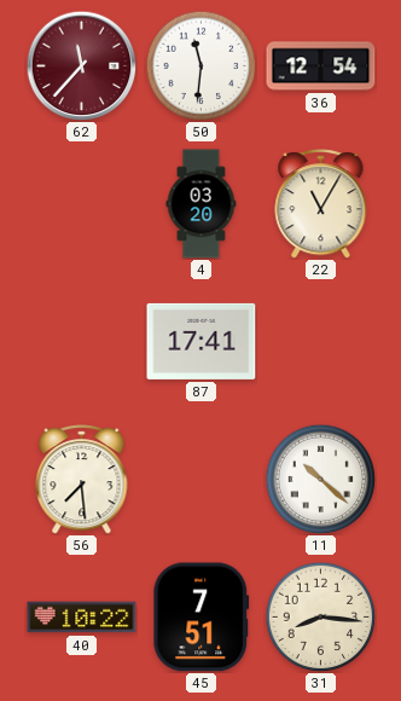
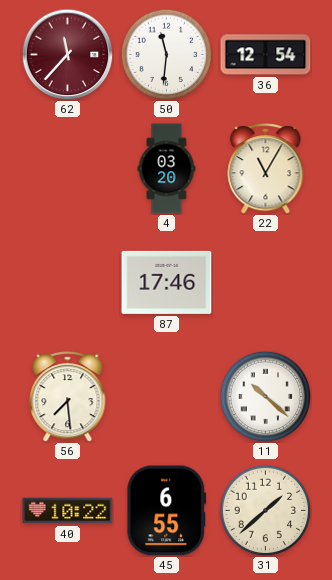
87: 17:41 -> 17:46
45: 7:51 -> 6:55
31: 8:16 -> 1:38
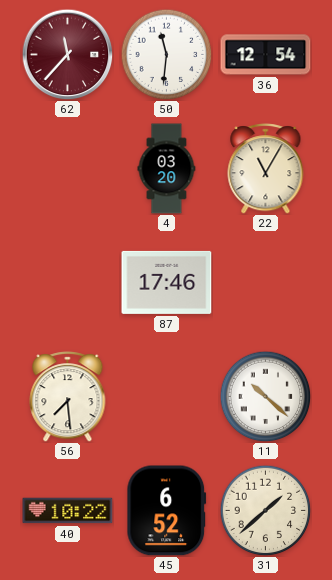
45: 6:55 -> 6:52
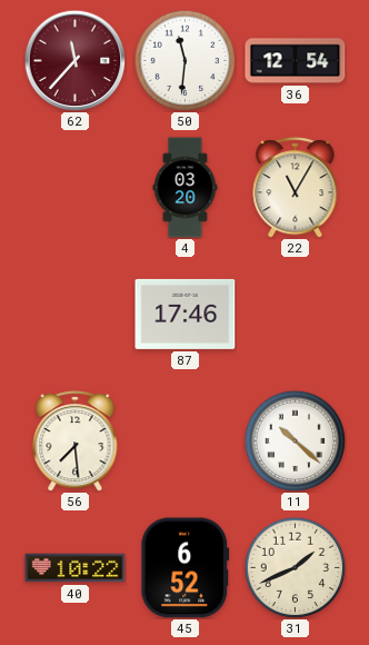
31: 1:38 -> 1:41
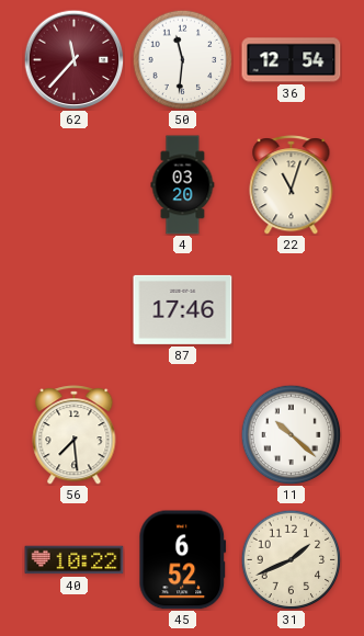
22: 11:05 -> 11:03
